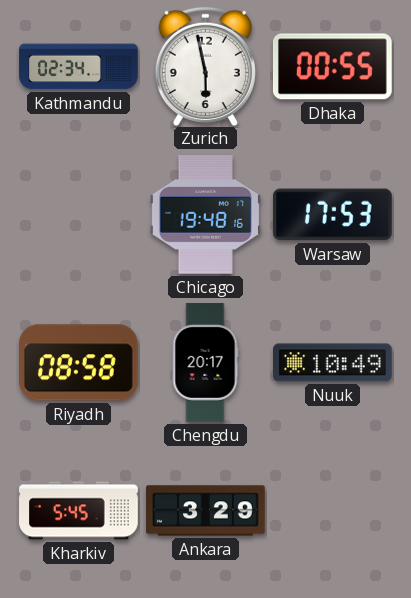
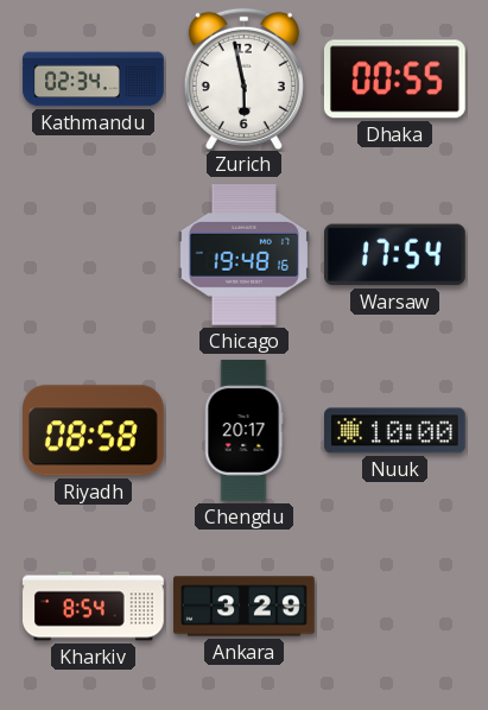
Warsaw: 17:53 -> 17:54
Nuuk: 10:49 -> 10:00
Kharkiv: 5:45 -> 8:54
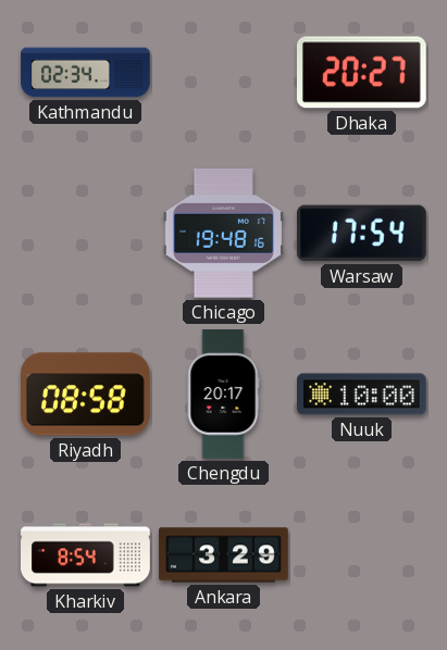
Zurich: 5:58 -> none
Dhaka: 00:55 -> 20:27
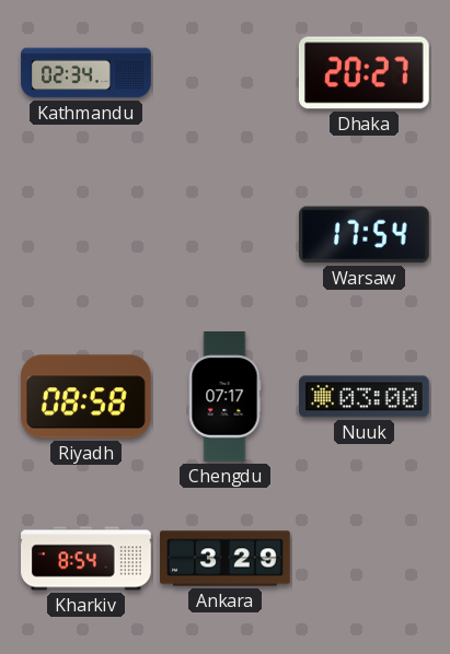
Chicago: 19:48 -> none
Chengdu: 20:17 -> 07:17
Nuuk: 10:00 -> 03:00
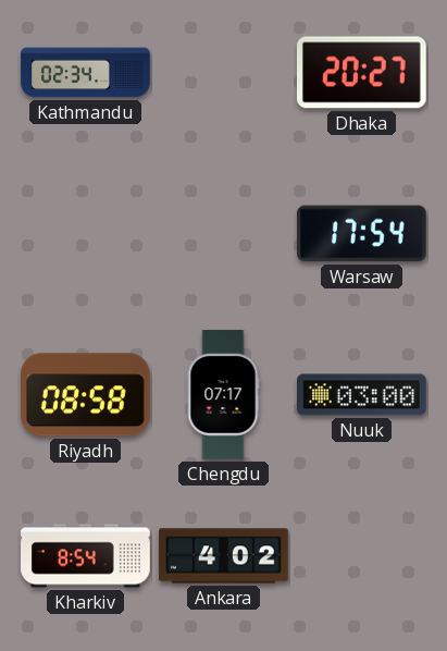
Ankara: 3:29 -> 4:02
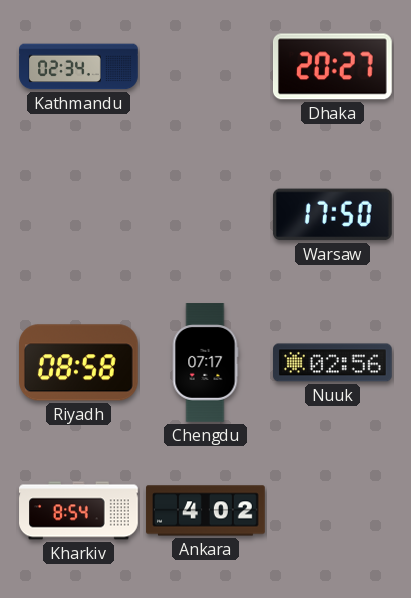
Warsaw: 17:54 -> 17:50
Nuuk: 03:00 -> 02:56
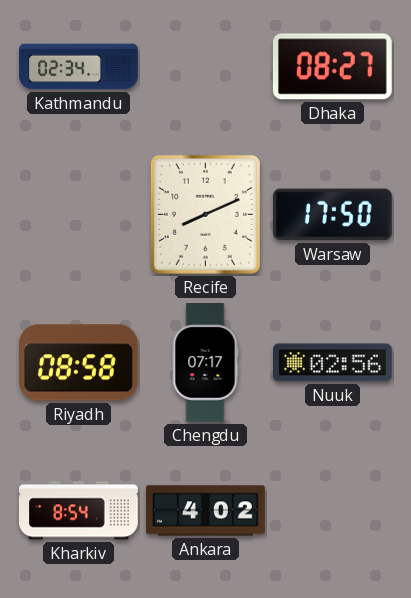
Dhaka: 20:27 -> 08:27
Recife: none -> 8:11
